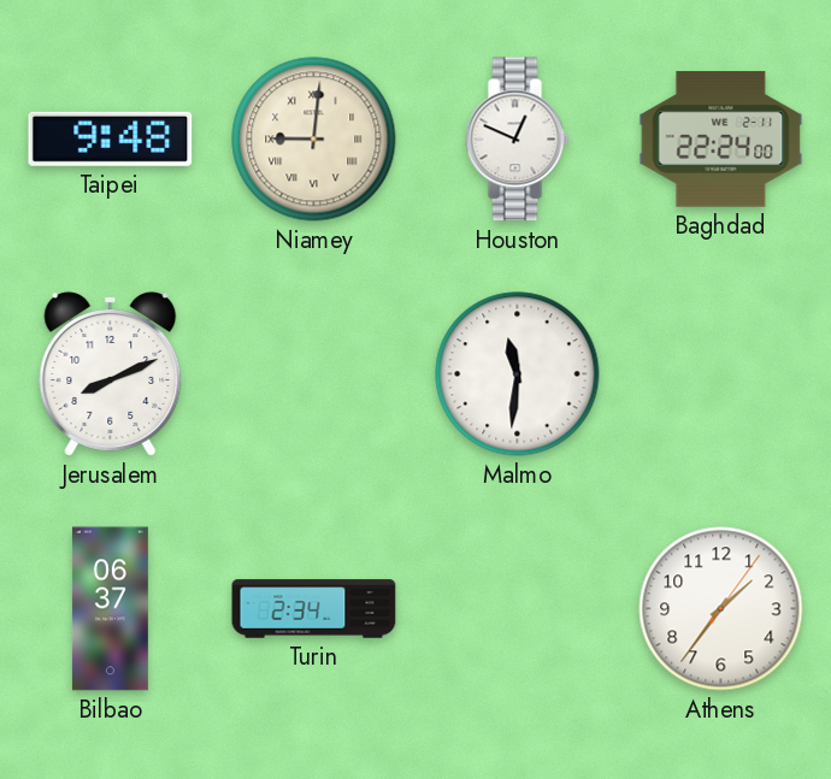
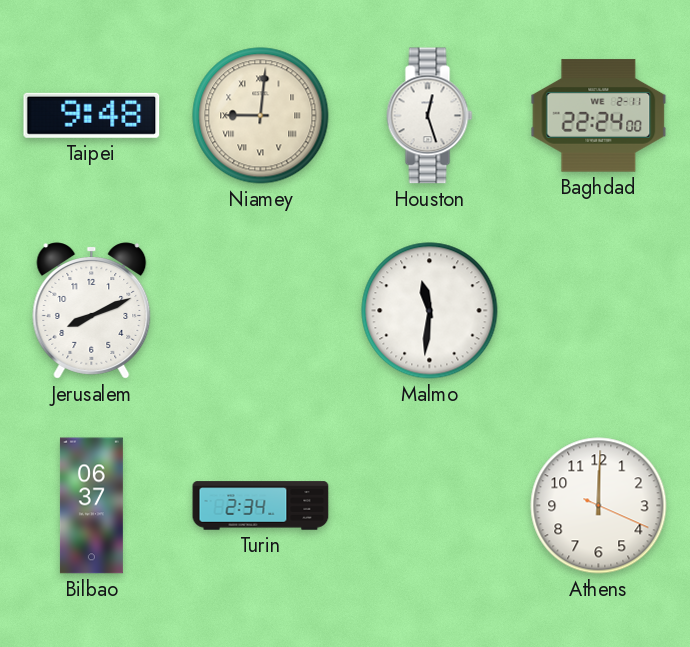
Houston: 12:49 -> 12:27
Athens: 1:36 -> 12:00
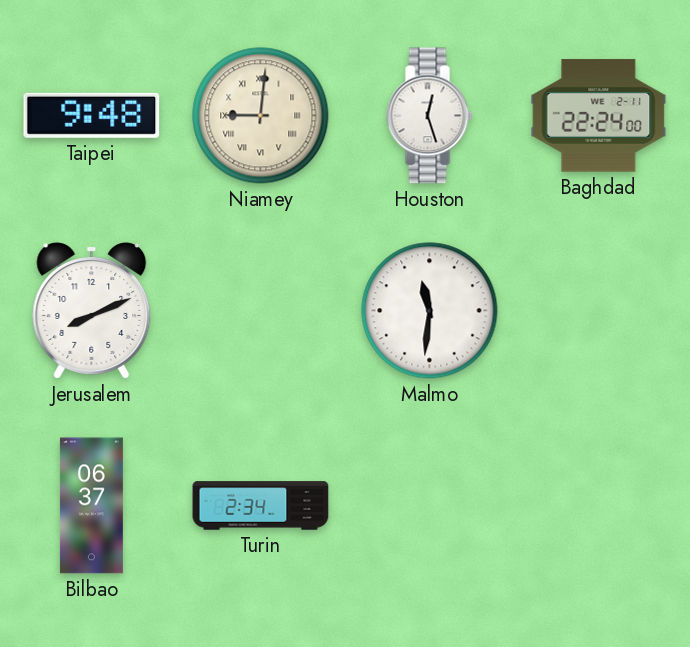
Athens: 12:00 -> none
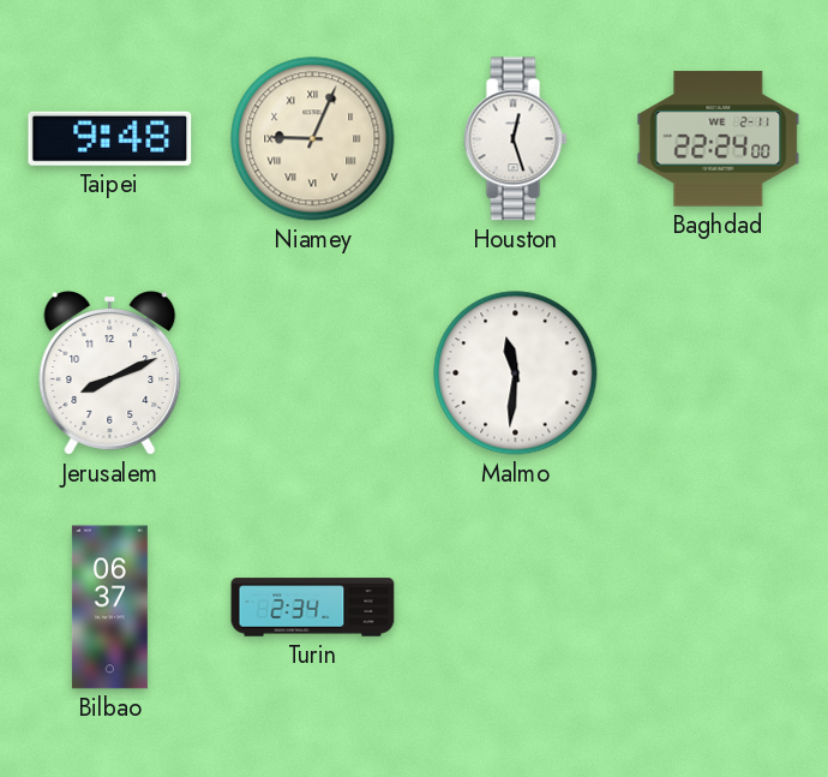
Niamey: 9:01 -> 9:04
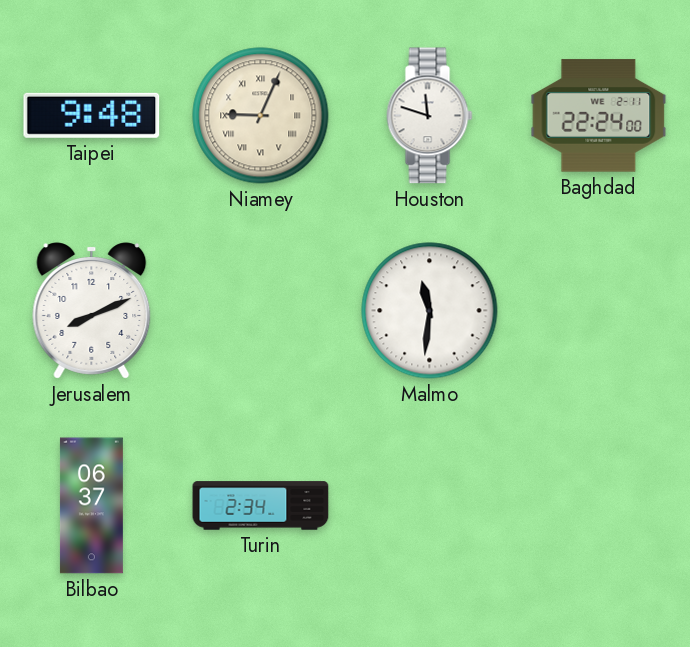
Houston: 12:27 -> 11:48
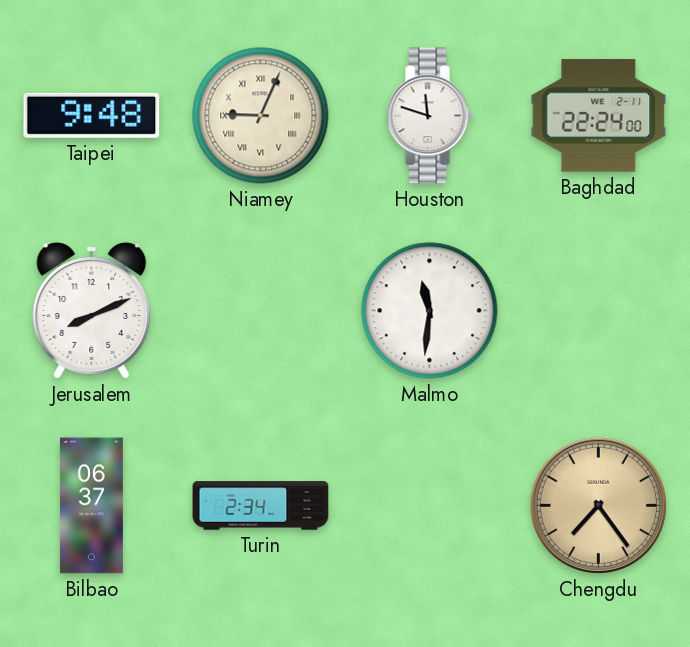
Chengdu: none -> 7:24
